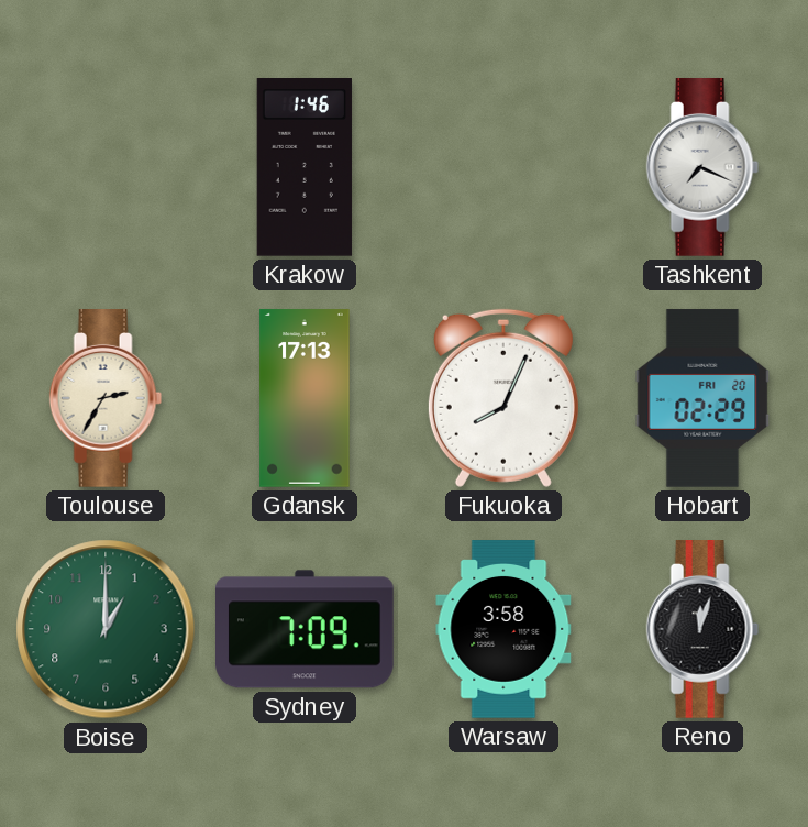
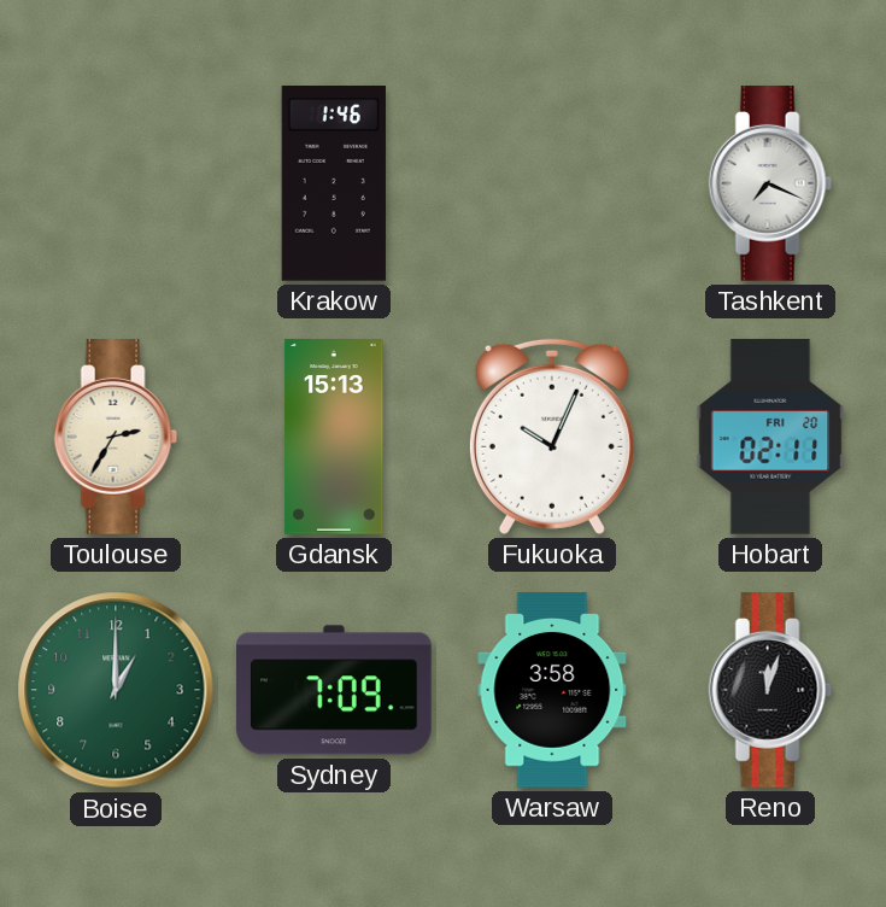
Gdansk: 17:13 -> 15:13
Fukuoka: 8:04 -> 10:04
Hobart: 02:29 -> 02:11
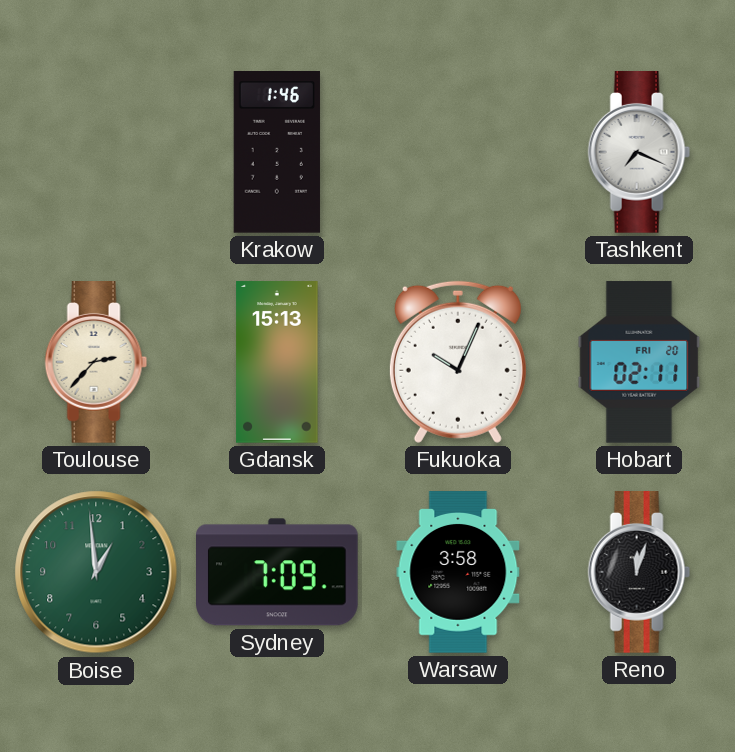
Toulouse: 2:35 -> 2:37
Boise: 1:00 -> 12:59
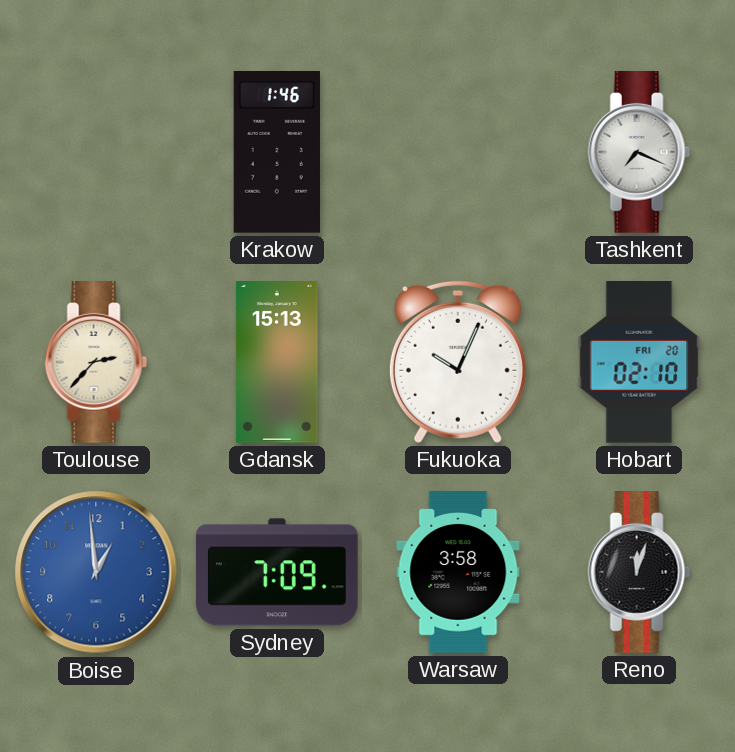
Hobart: 02:11 -> 02:10
Boise dial: green -> blue
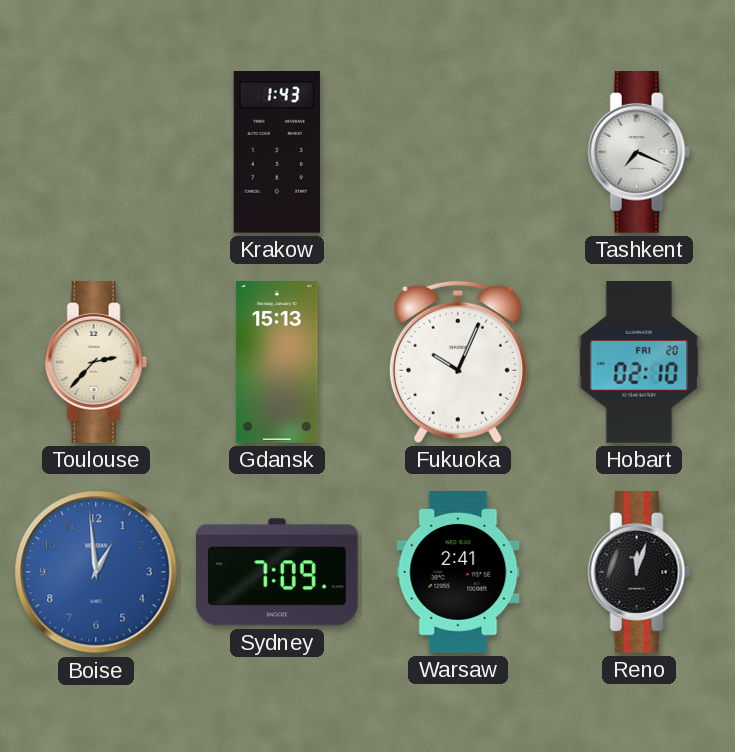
Krakow: 1:46 -> 1:43
Warsaw: 3:58 -> 2:41
